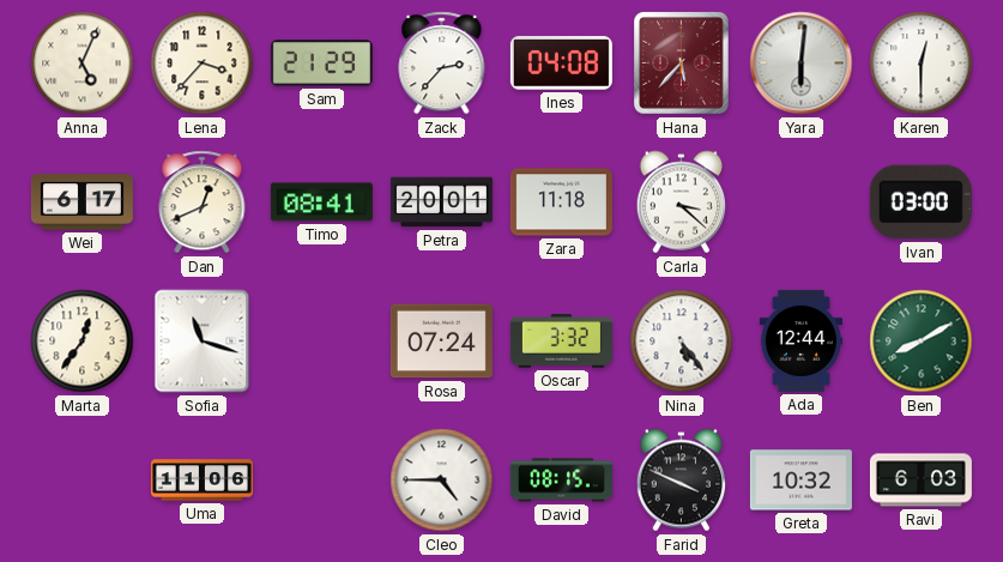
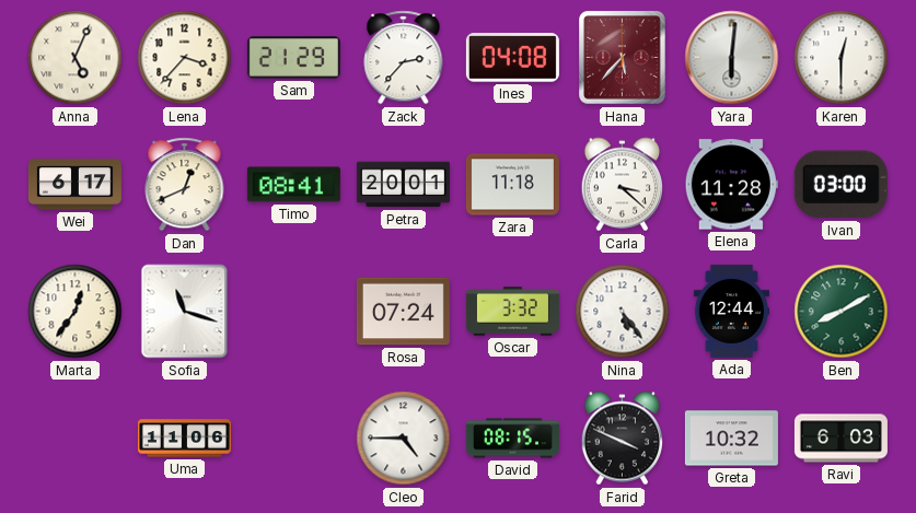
Elena: none -> 11:28
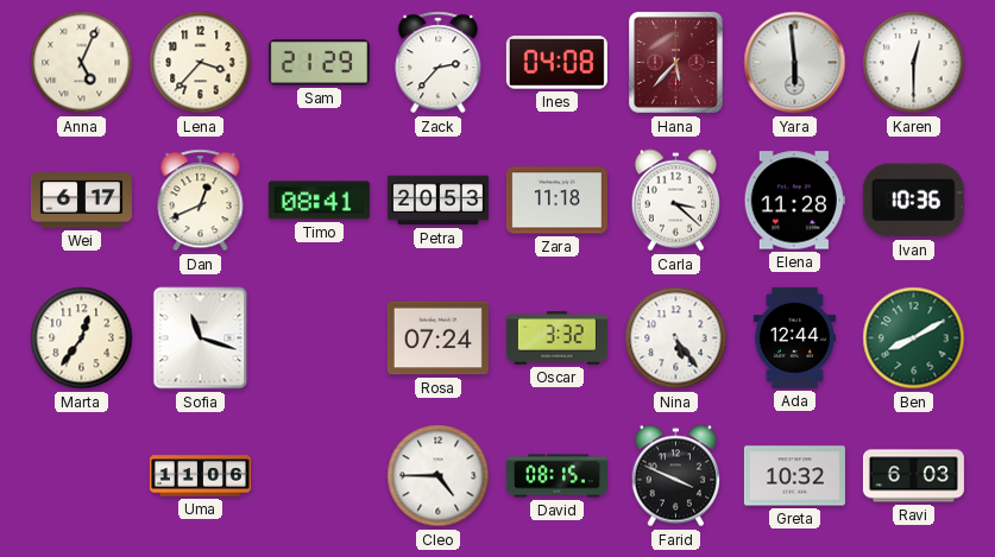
Yara: 6:01 -> 5:59
Petra: 20:01 -> 20:53
Ivan: 03:00 -> 10:36
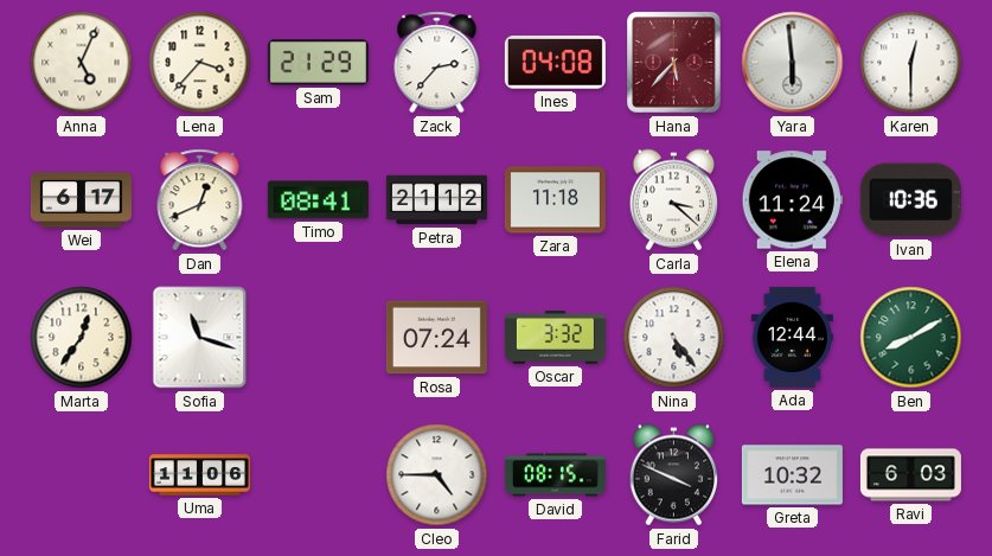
Petra: 20:53 -> 21:12
Elena: 11:28 -> 11:24
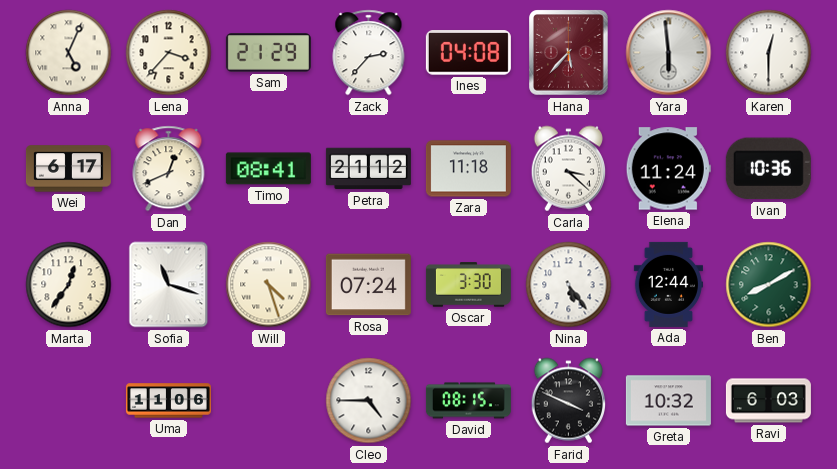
Will: none -> 4:27
Oscar: 3:32 -> 3:30
